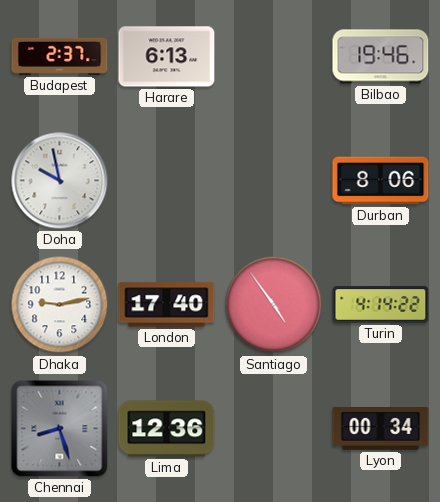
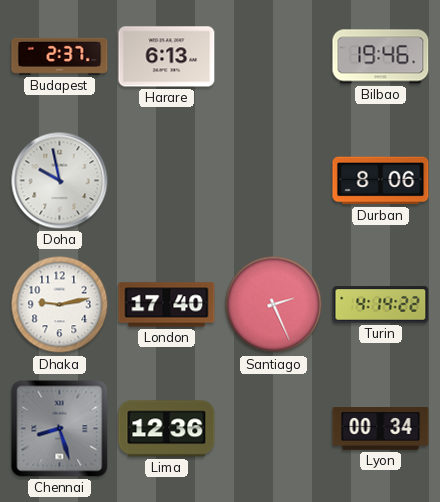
Santiago: 4:54 -> 2:26
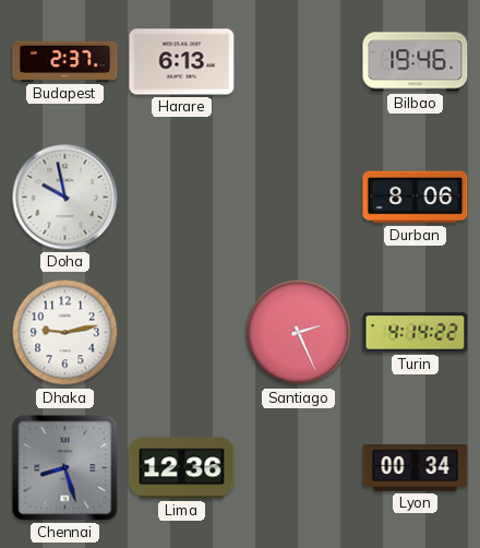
London: 17:40 -> none
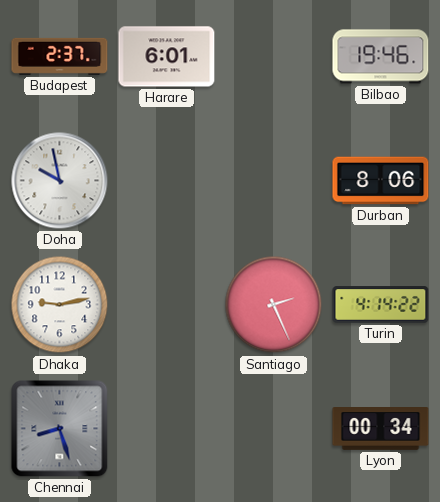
Harare: 6:13 -> 6:01
Lima: 12:36 -> none
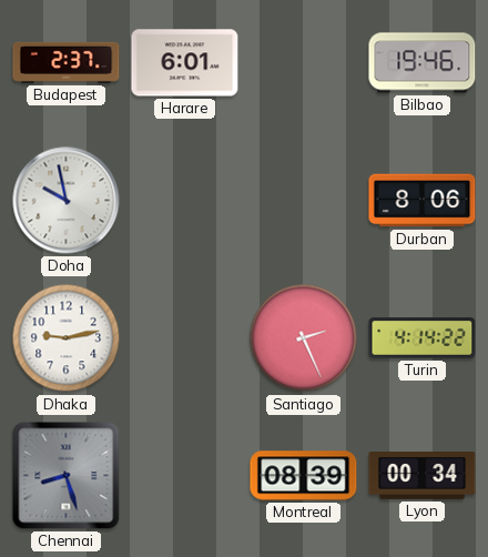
Montreal: none -> 08:39
